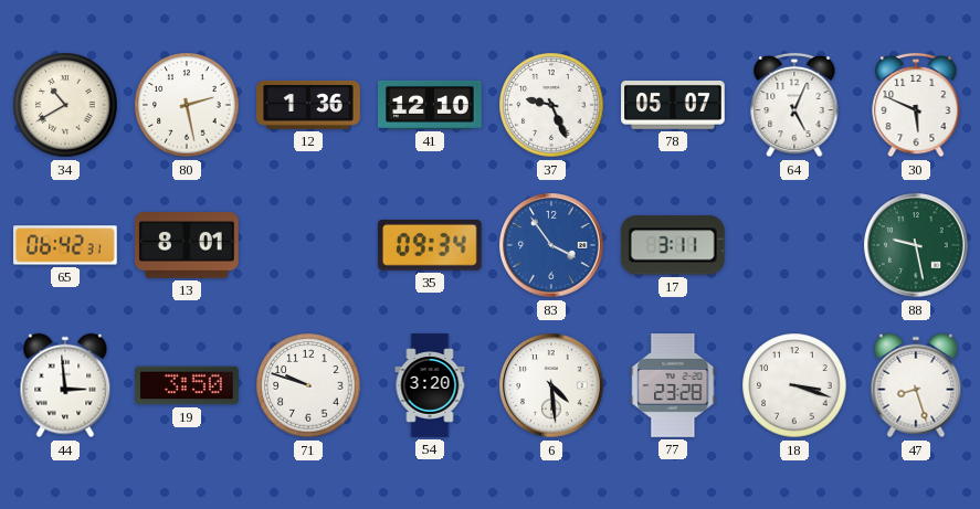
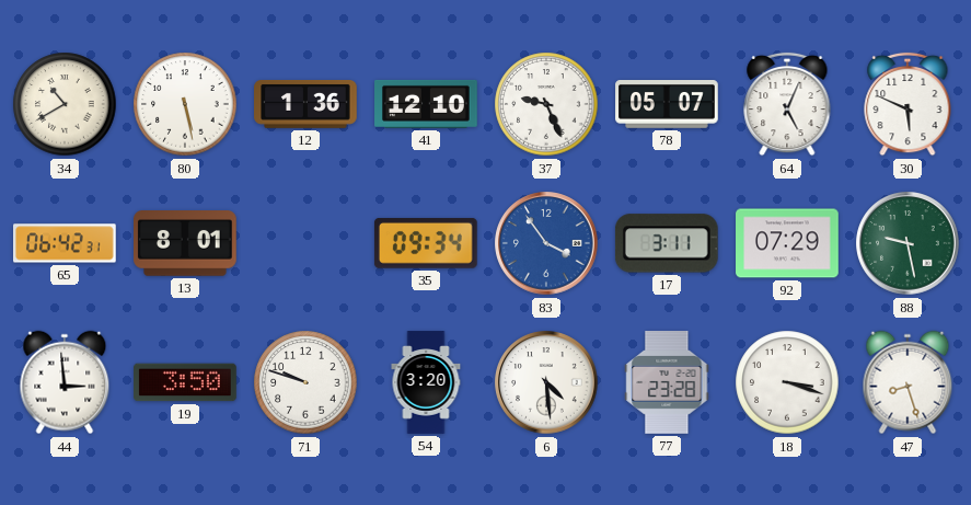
80: 2:28 -> 5:28
92: none -> 07:29
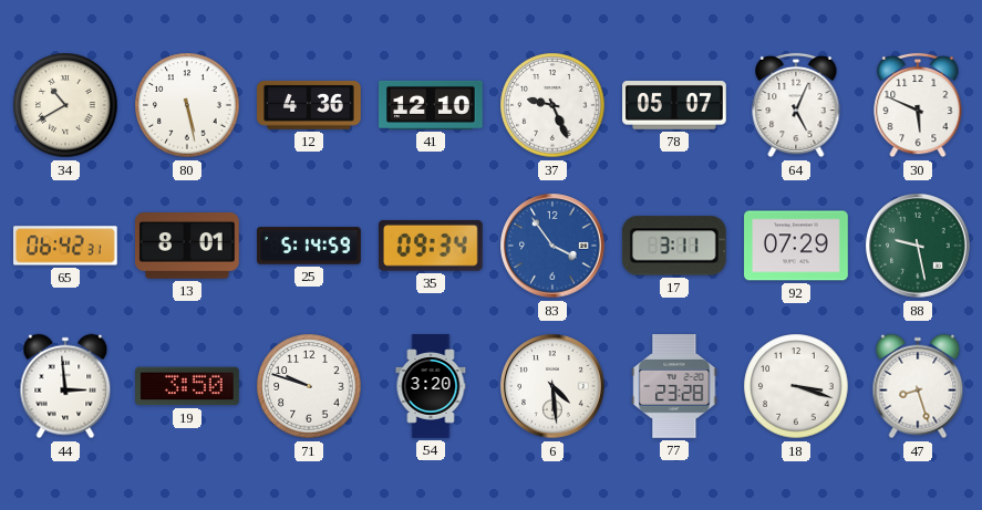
12: 1:36 -> 4:36
25: none -> 5:14
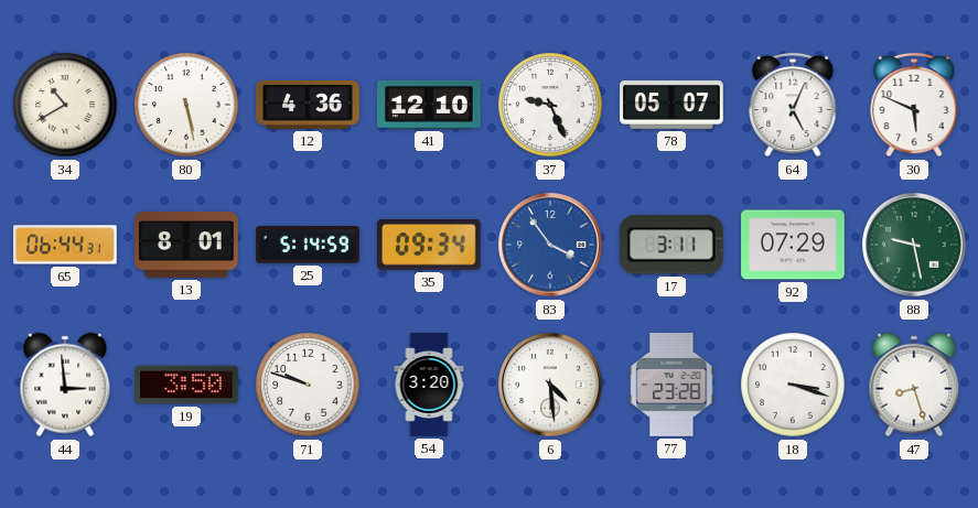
65: 06:42 -> 06:44
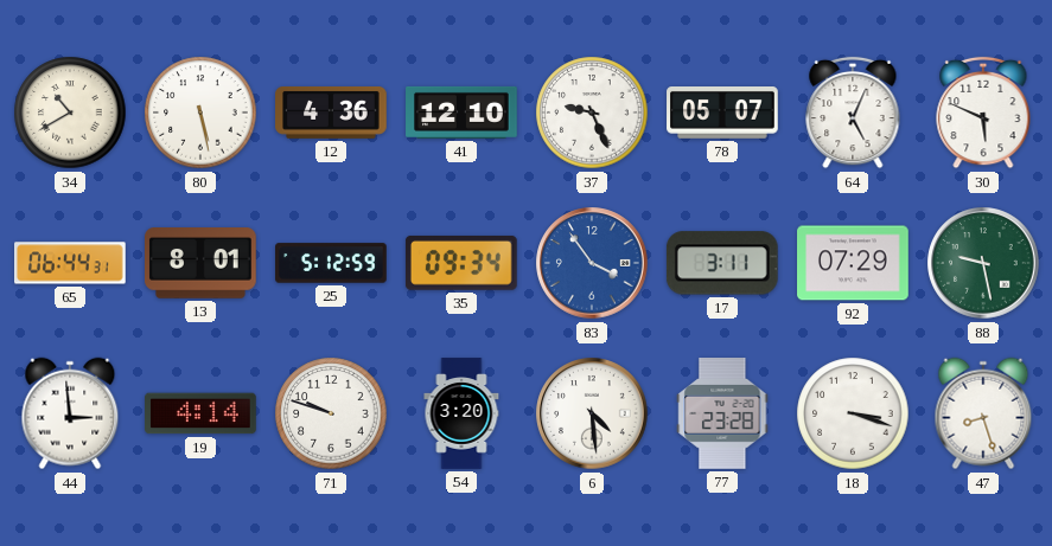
25: 5:14 -> 5:12
19: 3:50 -> 4:14
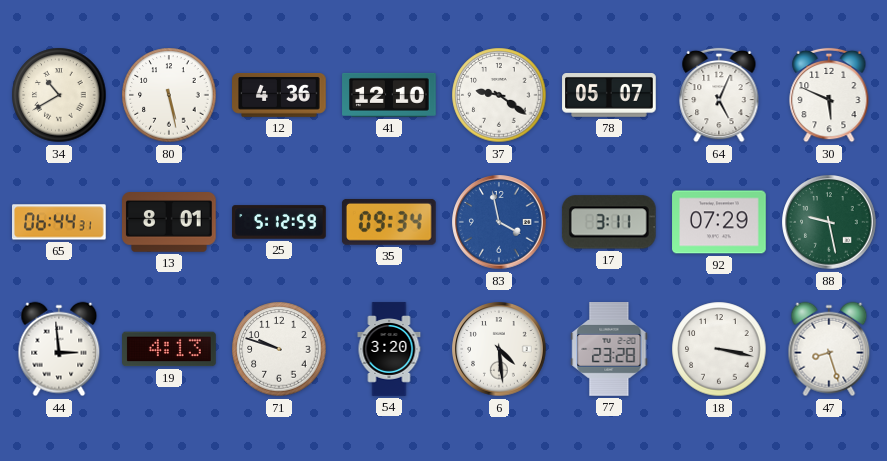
37: 9:26 -> 9:21
83: 3:54 -> 3:58
19: 4:14 -> 4:13
18: 3:18 -> 3:17
